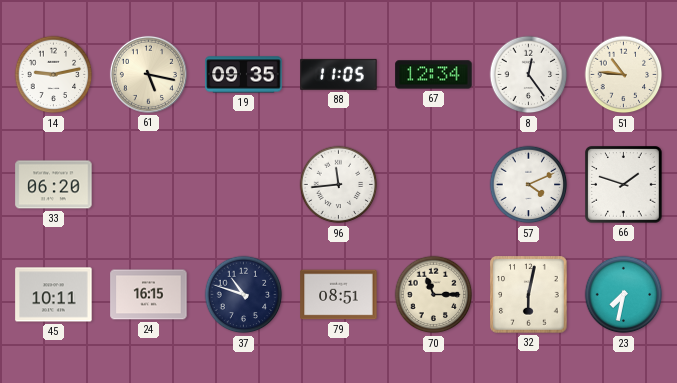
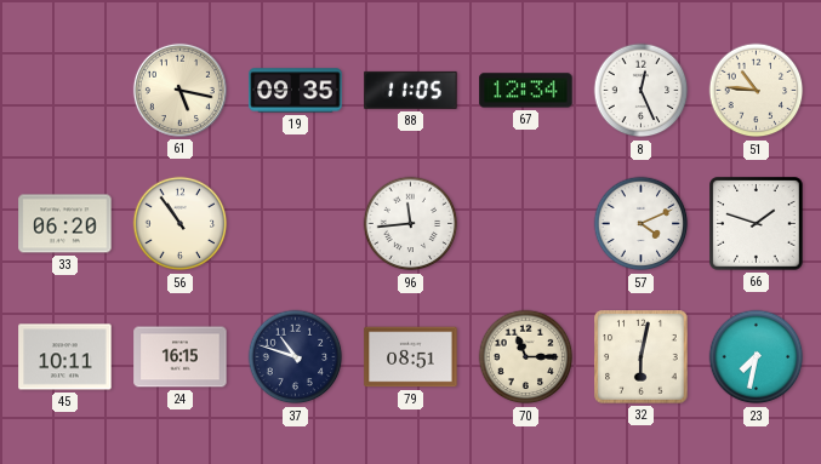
14: 9:13 -> none
8: 12:24 -> 12:26
56: none -> 10:54
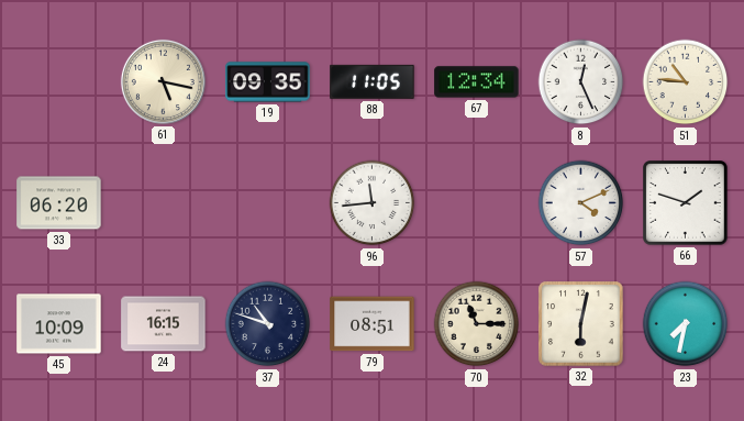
56: 10:54 -> none
45: 10:11 -> 10:09
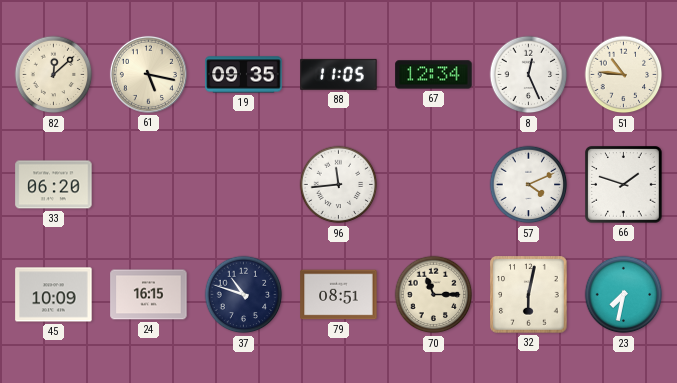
82: none -> 12:08
